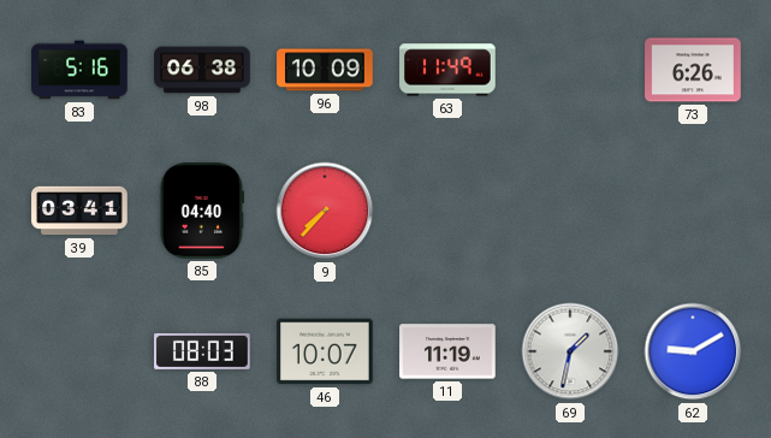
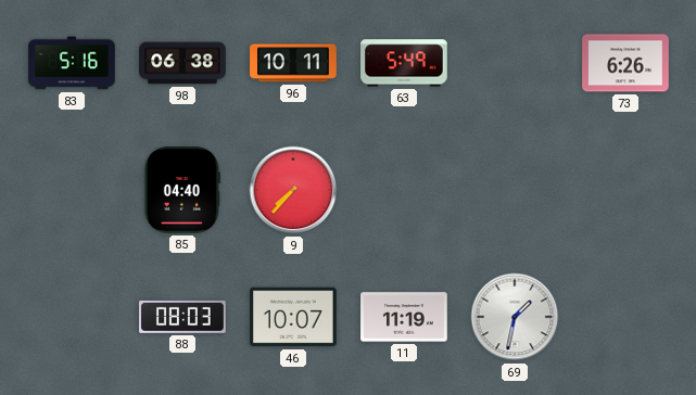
96: 10:09 -> 10:11
63: 11:49 -> 5:49
39: 03:41 -> none
62: 9:10 -> none
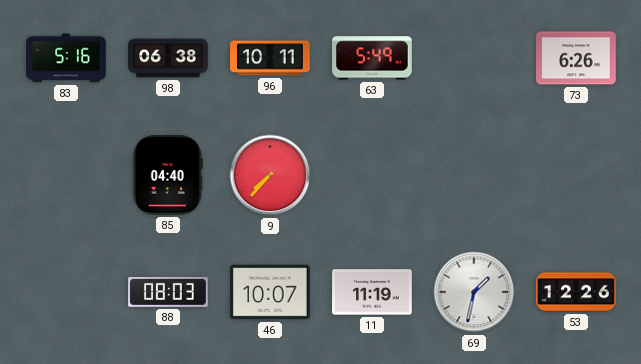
53: none -> 12:26
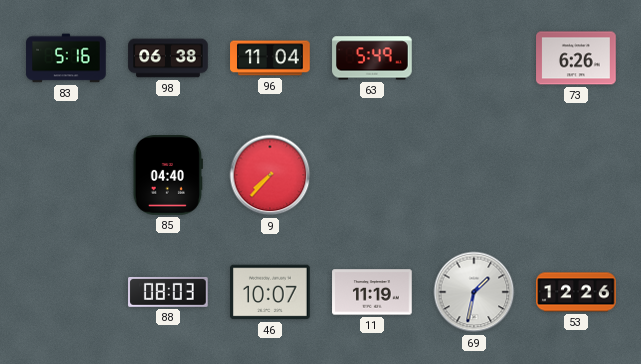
96: 10:11 -> 11:04
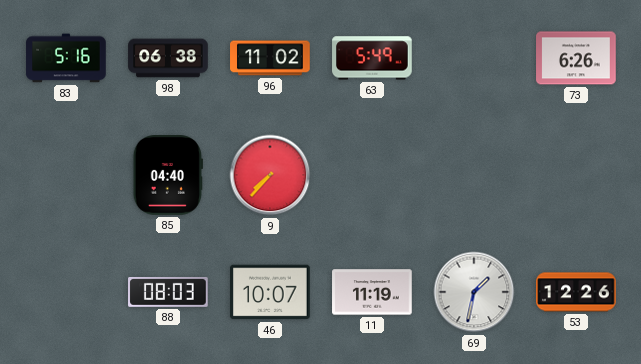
96: 11:04 -> 11:02
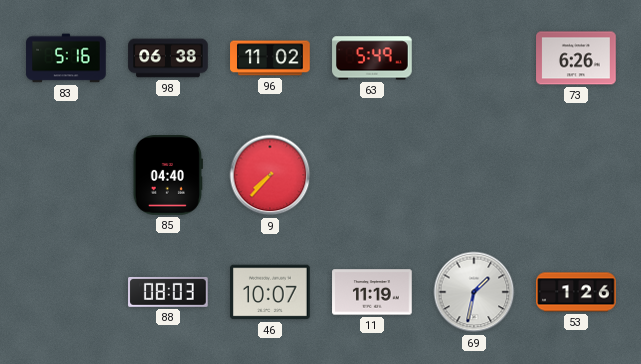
53: 12:26 -> 1:26
